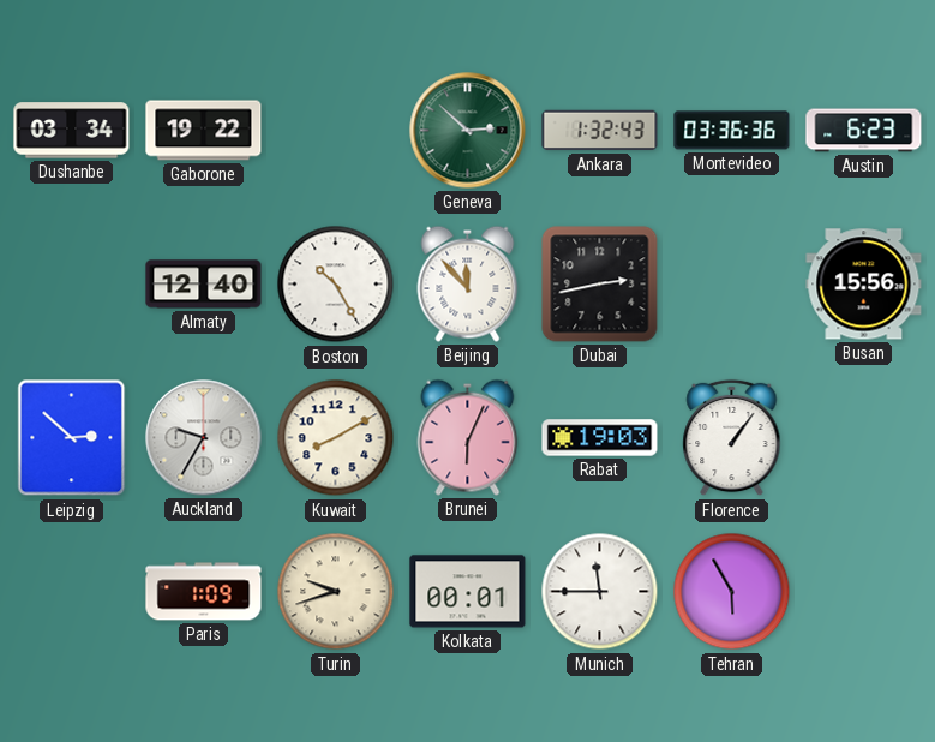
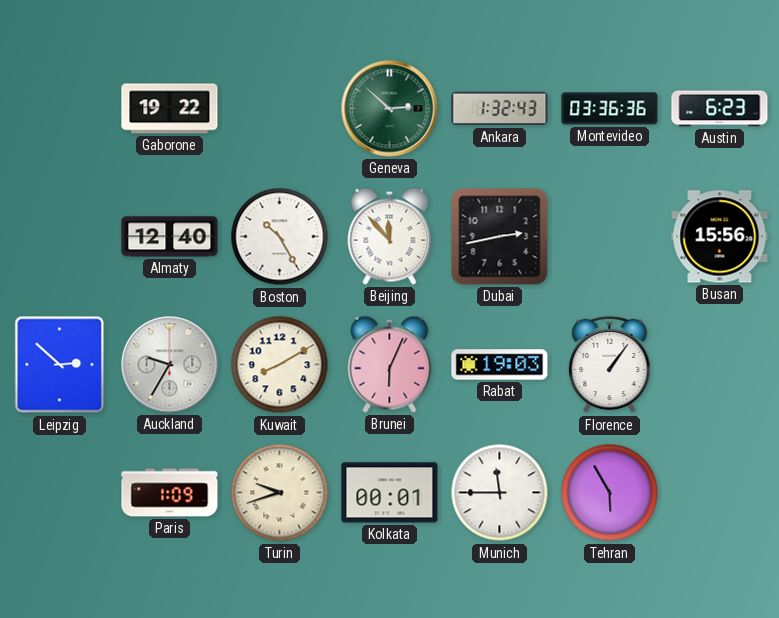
Dushanbe: 03:34 -> none
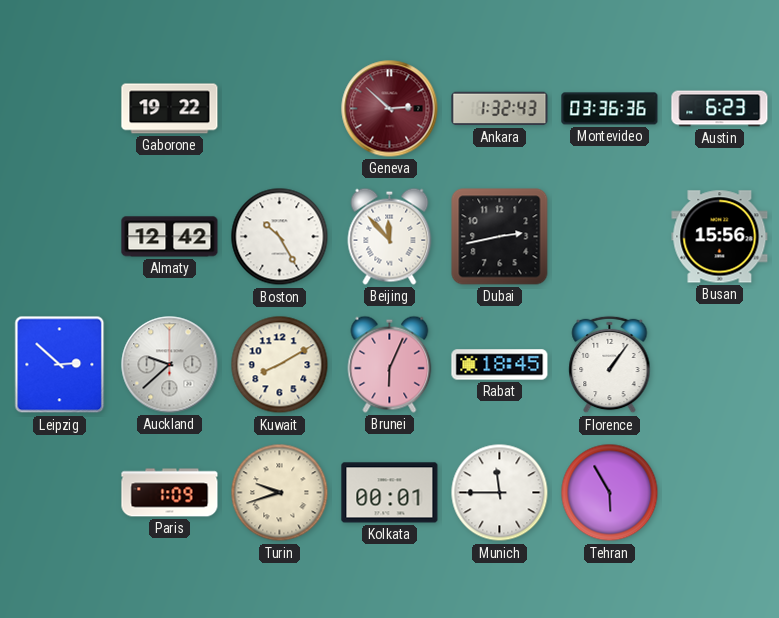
Geneva dial: green -> burgundy
Almaty: 12:40 -> 12:42
Auckland: 9:35 -> 9:38
Rabat: 19:03 -> 18:45
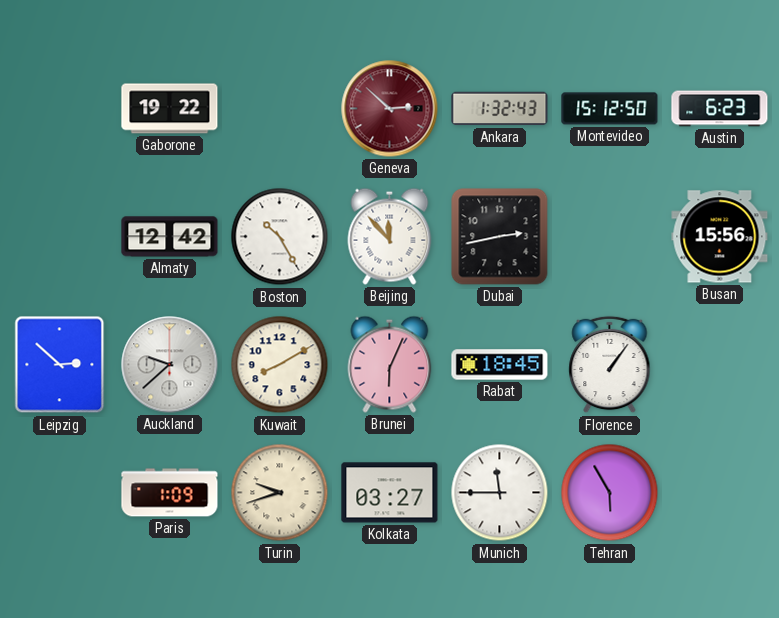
Montevideo: 03:36 -> 15:12
Kolkata: 00:01 -> 03:27
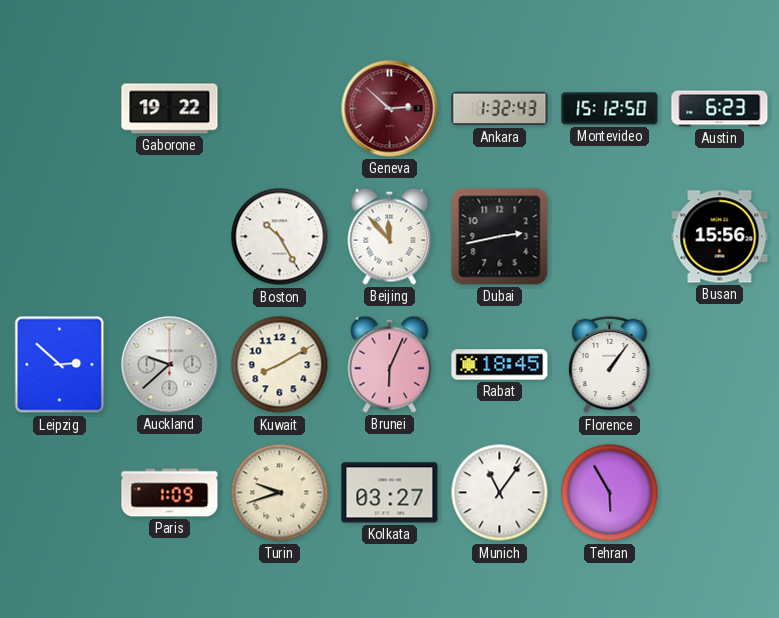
Almaty: 12:42 -> none
Munich: 11:45 -> 11:06
